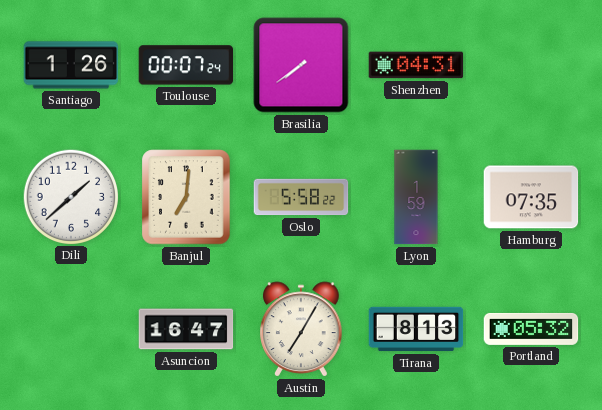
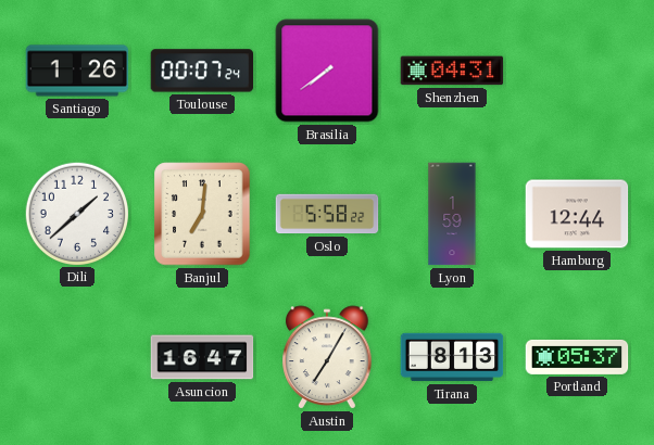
Hamburg: 07:35 -> 12:44
Portland: 05:32 -> 05:37
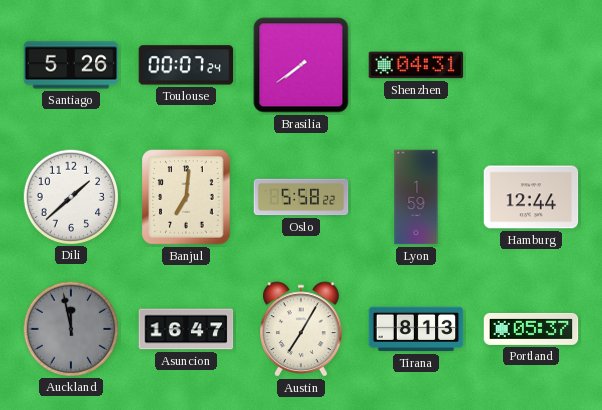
Santiago: 1:26 -> 5:26
Auckland: none -> 11:58
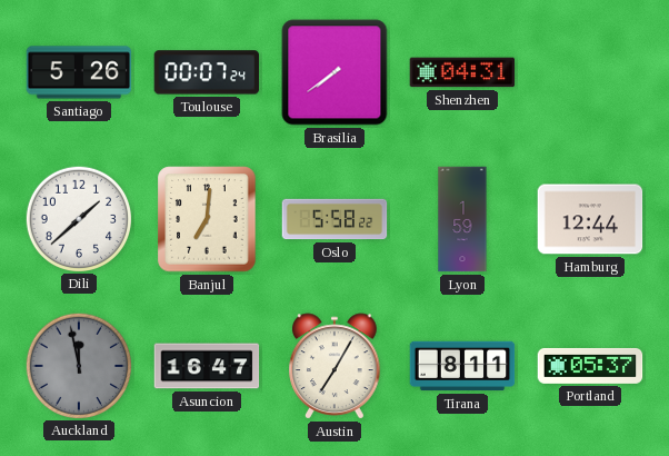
Tirana: 8:13 -> 8:11
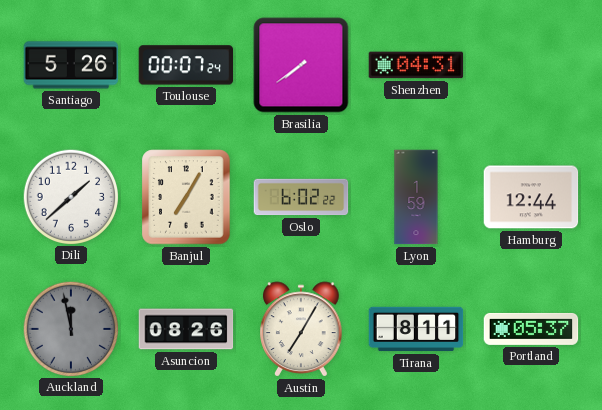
Banjul: 7:01 -> 7:05
Oslo: 5:58 -> 6:02
Asuncion: 16:47 -> 08:26
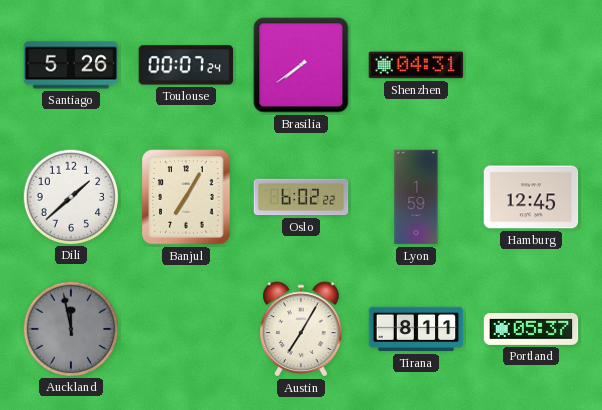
Hamburg: 12:44 -> 12:45
Asuncion: 08:26 -> none
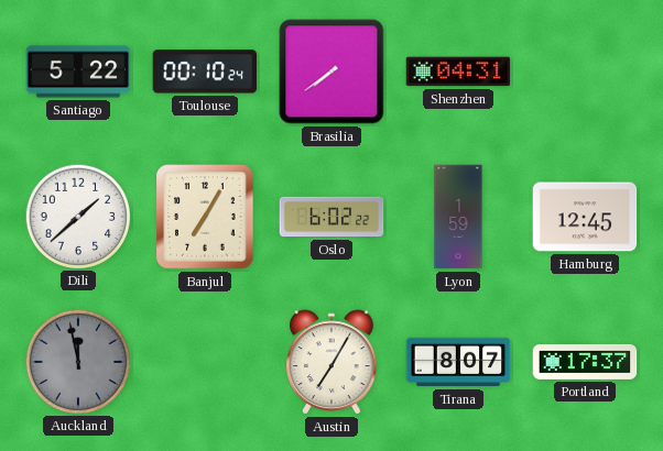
Santiago: 5:26 -> 5:22
Toulouse: 00:07 -> 00:10
Tirana: 8:11 -> 8:07
Portland: 05:37 -> 17:37
